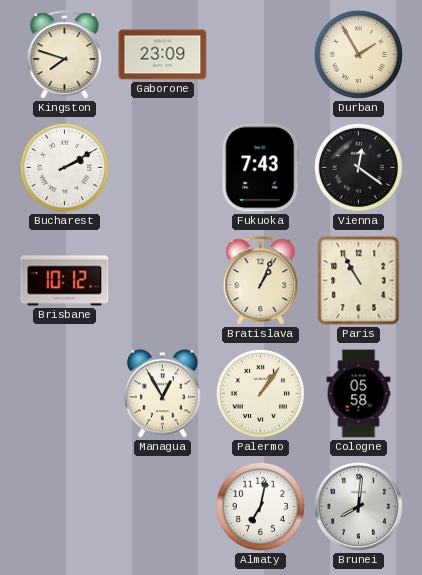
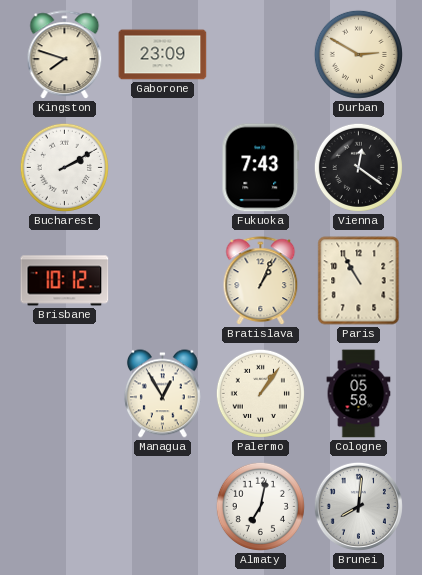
Durban: 1:55 -> 2:50
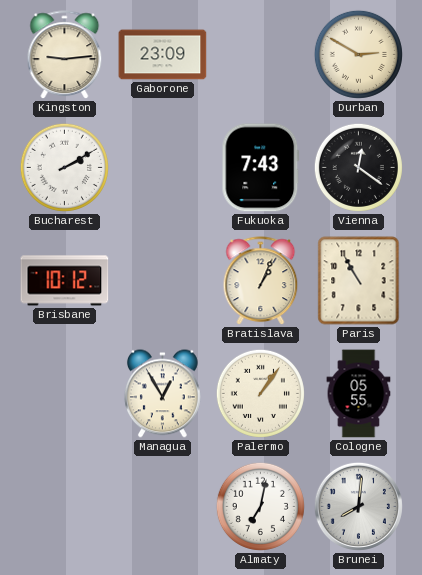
Kingston: 7:48 -> 9:14
Cologne: 05:58 -> 05:55
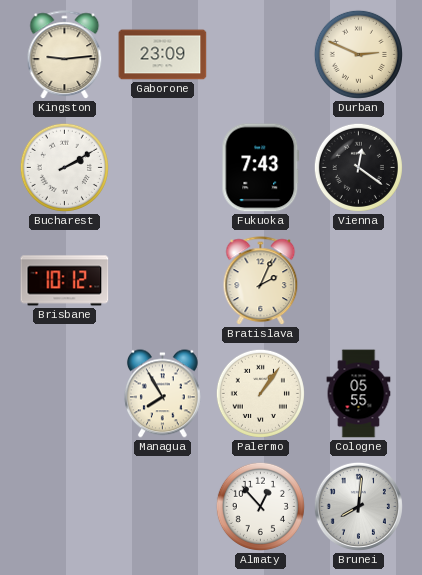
Durban: 2:50 -> 2:49
Bratislava: 1:04 -> 2:04
Paris: 10:55 -> none
Managua: 12:55 -> 7:55
Almaty: 7:02 -> 12:53
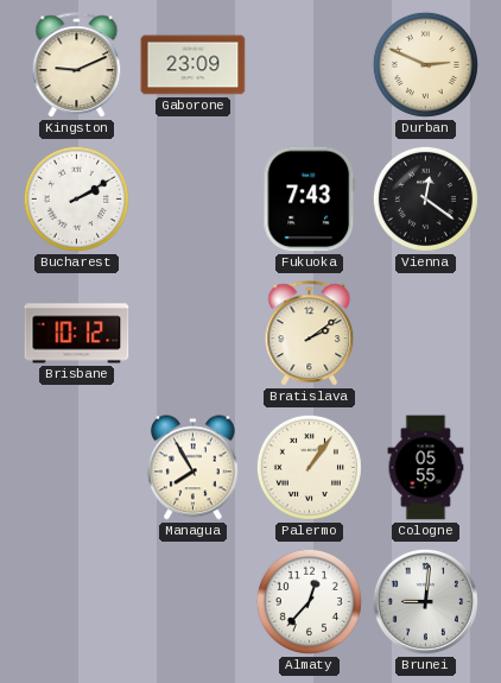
Kingston: 9:14 -> 9:11
Bratislava: 2:04 -> 2:09
Almaty: 12:53 -> 12:37
Brunei: 8:01 -> 9:01
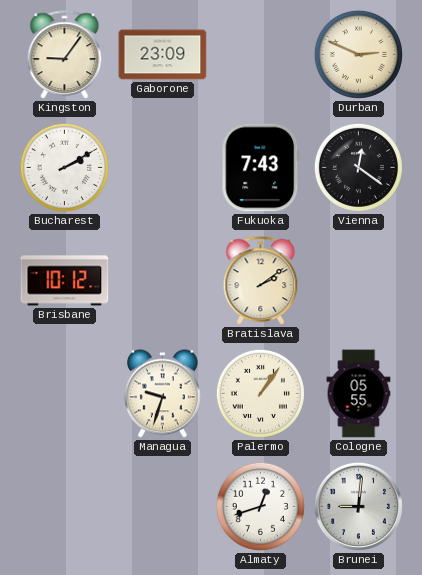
Kingston: 9:11 -> 9:06
Managua: 7:55 -> 9:33
Almaty: 12:37 -> 12:42
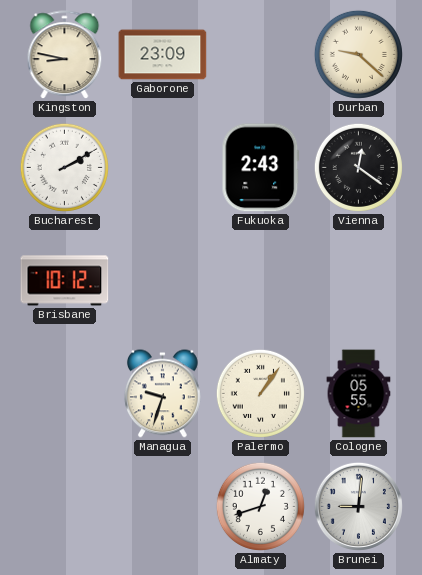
Kingston: 9:06 -> 8:47
Durban: 2:49 -> 9:22
Fukuoka: 7:43 -> 2:43
Bratislava: 2:09 -> none
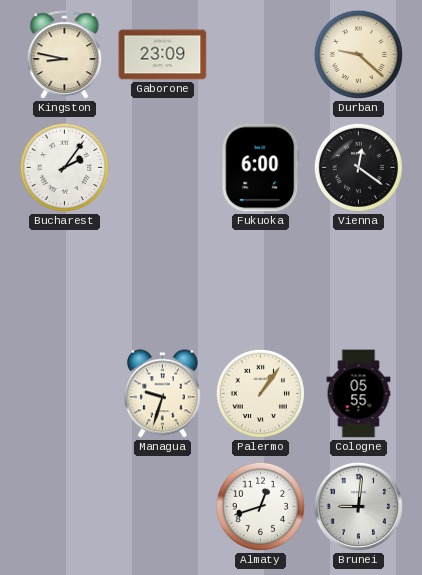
Bucharest: 2:10 -> 2:06
Fukuoka: 2:43 -> 6:00
Brisbane: 10:12 -> none
